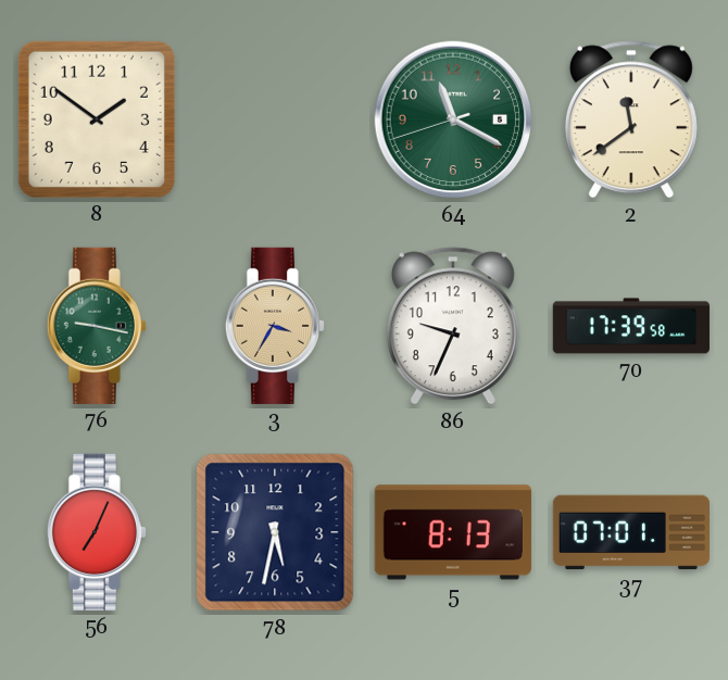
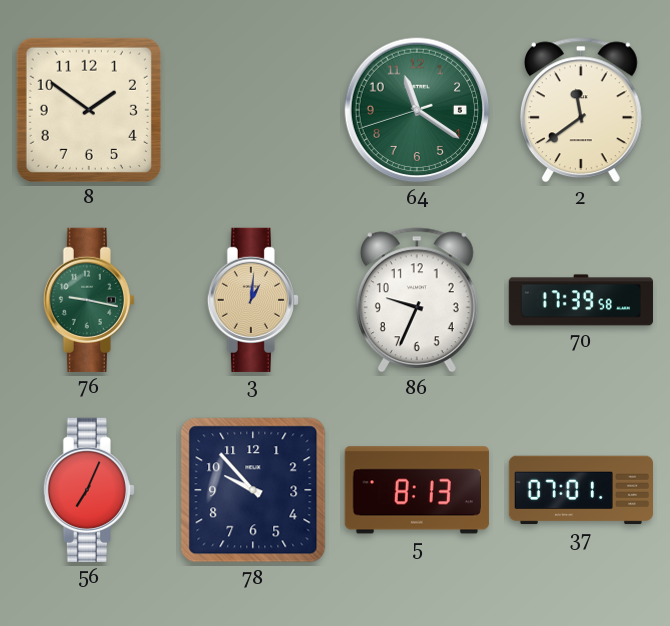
64: 11:19 -> 11:20
3: 3:35 -> 1:01
78: 5:32 -> 9:53
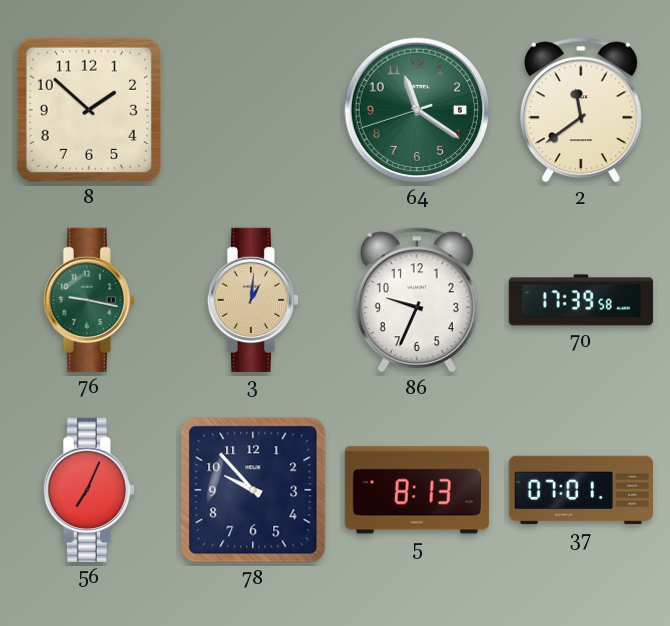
8: 1:51 -> 1:52
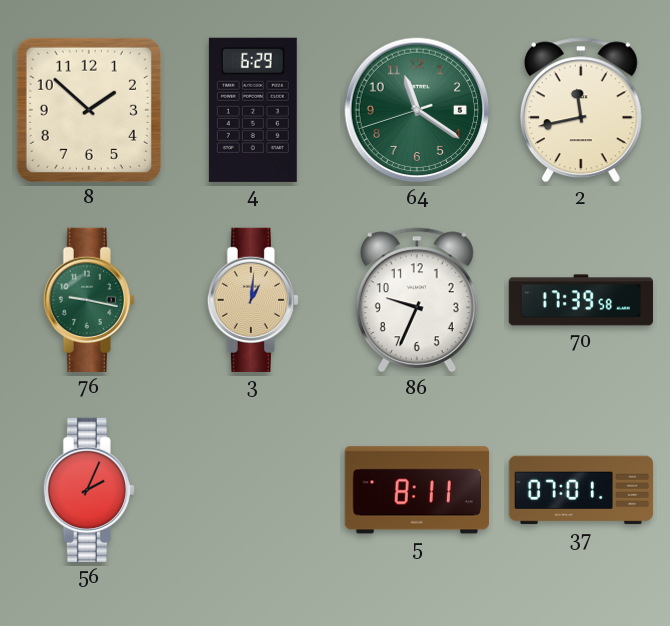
4: none -> 6:29
2: 11:39 -> 11:43
56: 7:04 -> 2:04
78: 9:53 -> none
5: 8:13 -> 8:11
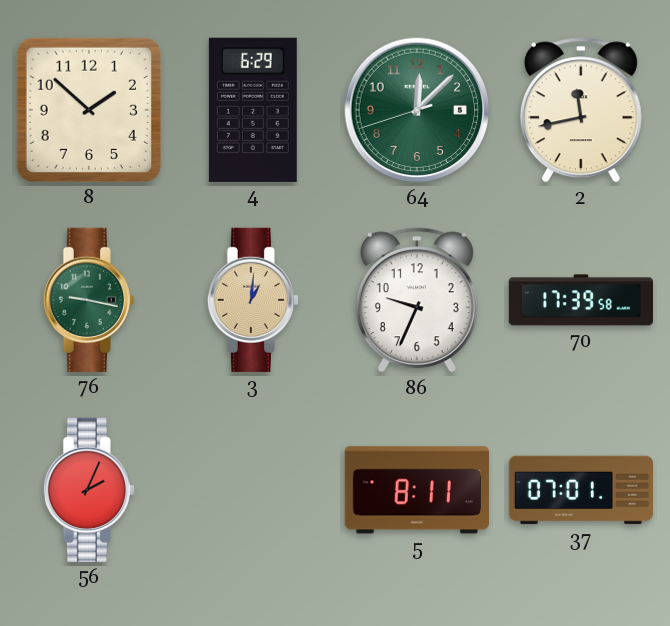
64: 11:20 -> 12:07
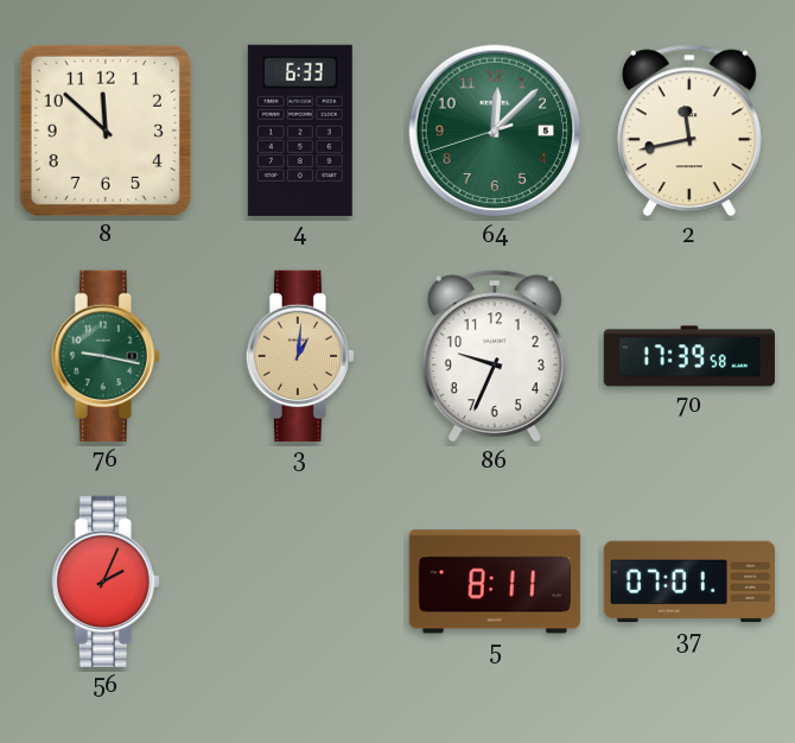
8: 1:52 -> 11:52
4: 6:29 -> 6:33
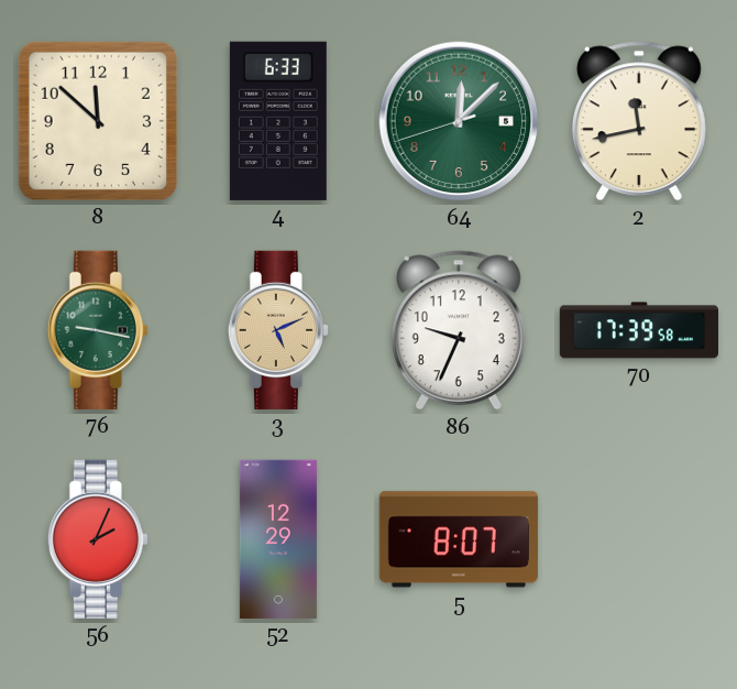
3: 1:01 -> 5:11
52: none -> 12:29
5: 8:11 -> 8:07
37: 07:01 -> none
